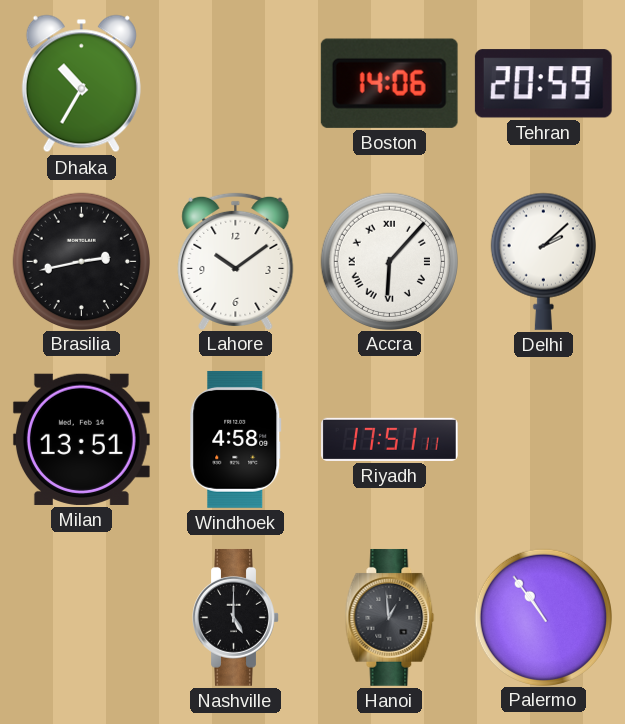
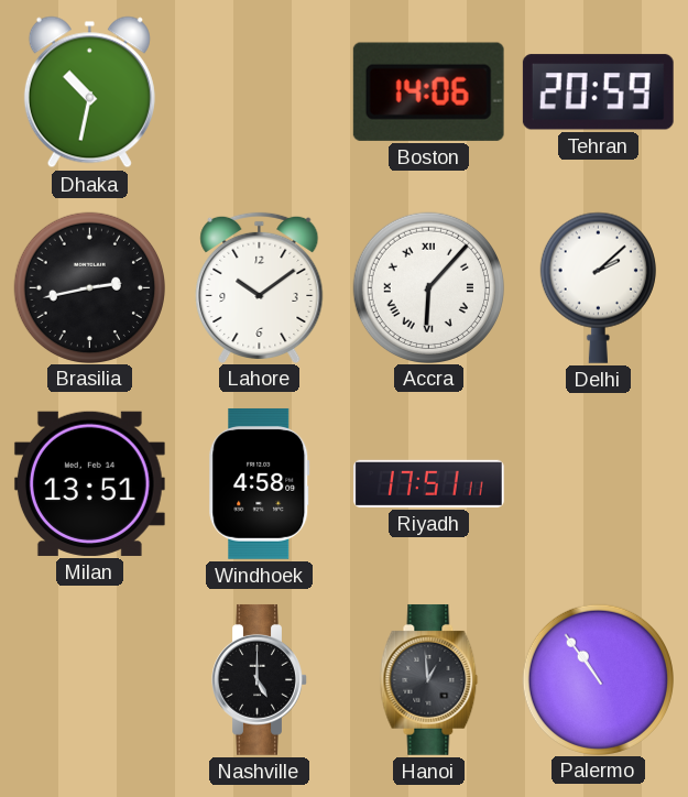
Dhaka: 10:35 -> 10:32
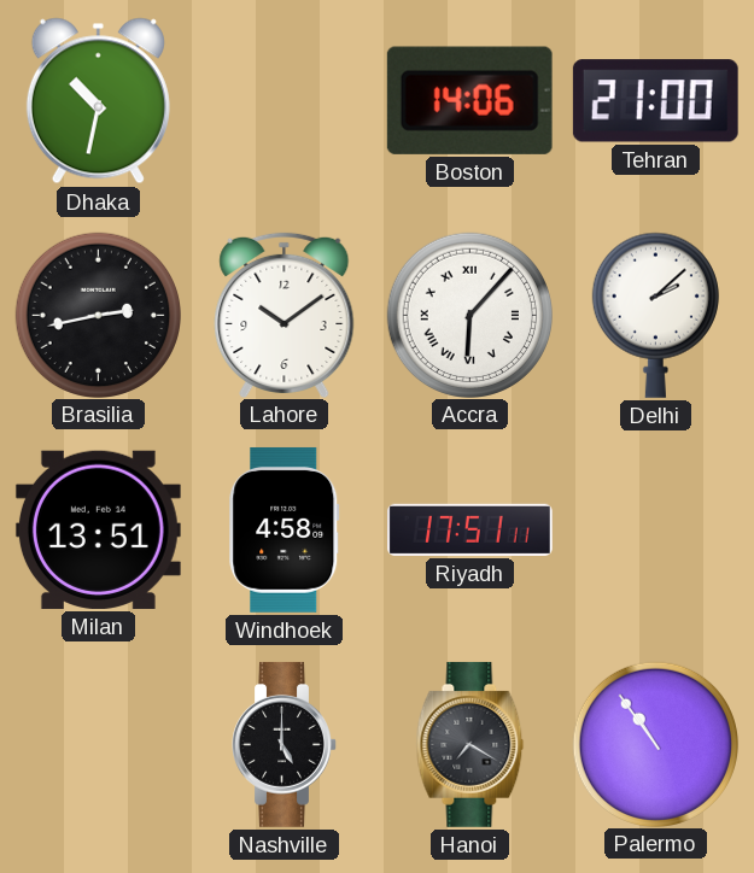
Tehran: 20:59 -> 21:00
Hanoi: 12:59 -> 7:20
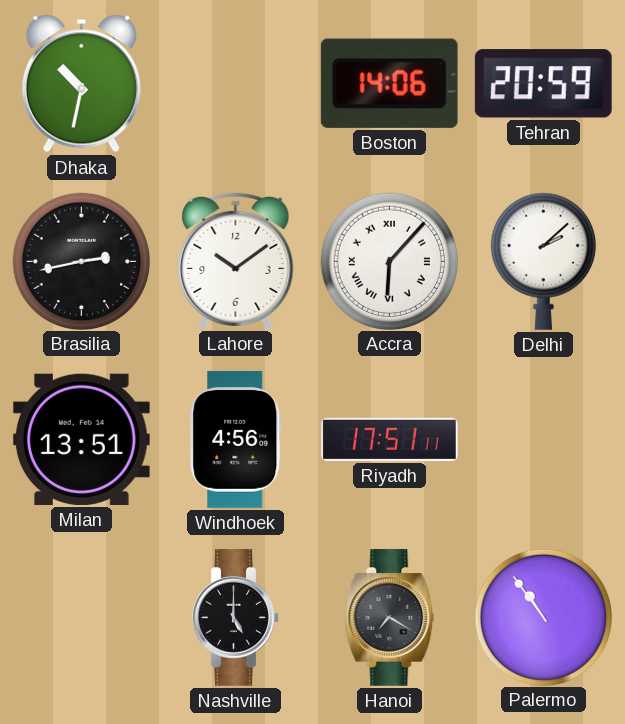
Tehran: 21:00 -> 20:59
Windhoek: 4:58 -> 4:56
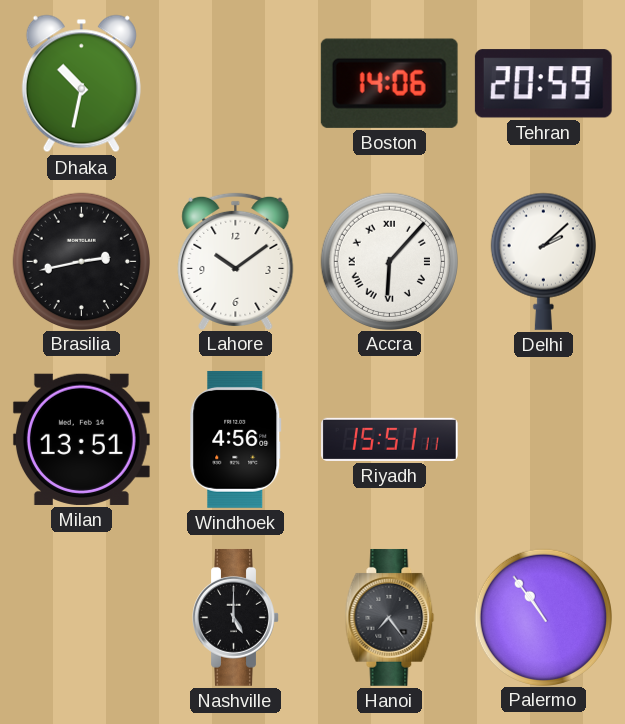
Riyadh: 17:51 -> 15:51
Hanoi: 7:20 -> 7:24
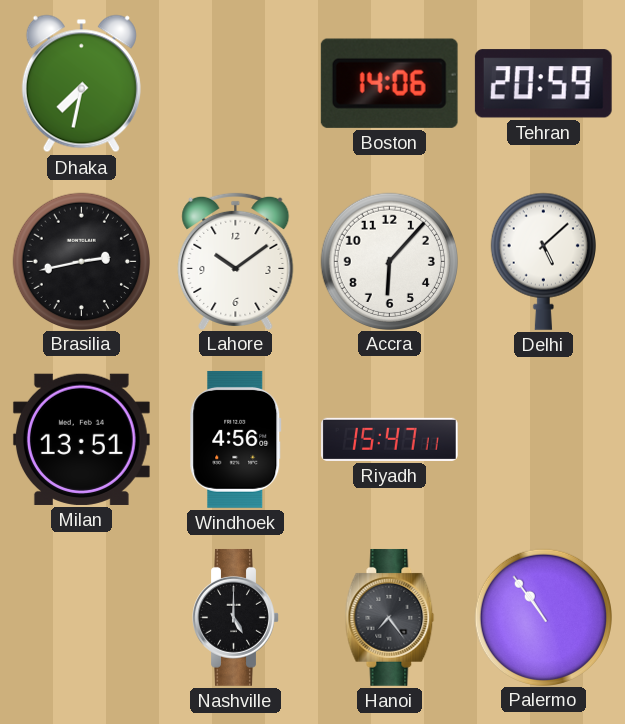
Dhaka: 10:32 -> 7:32
Accra numerals: Roman -> Arabic
Delhi: 2:08 -> 5:08
Riyadh: 15:51 -> 15:47
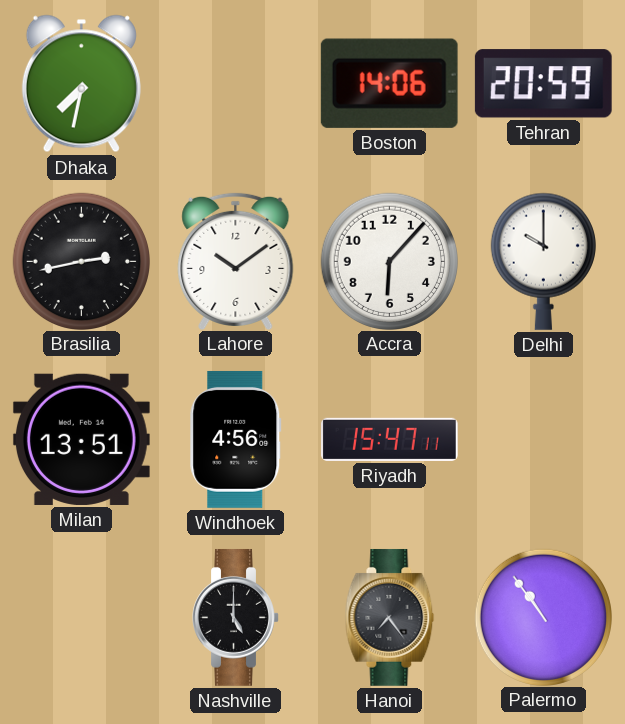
Delhi: 5:08 -> 10:00
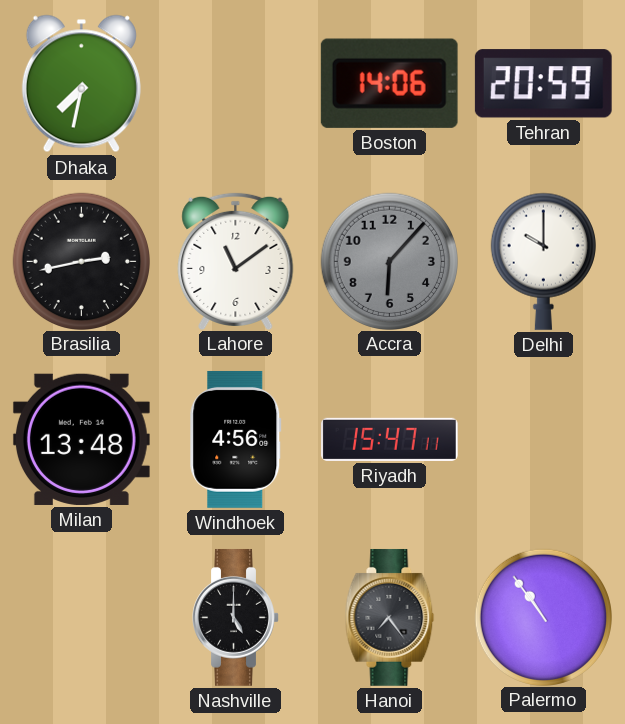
Lahore: 10:09 -> 11:09
Accra dial: white -> grey
Milan: 13:51 -> 13:48
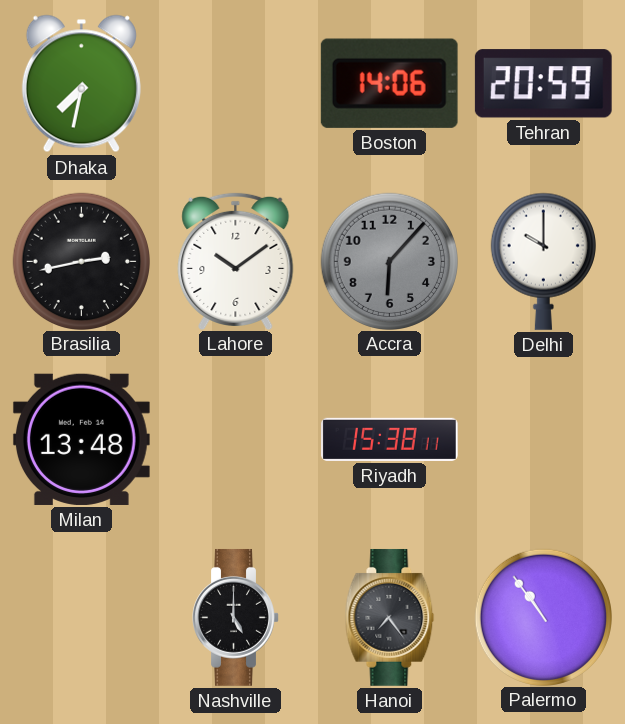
Lahore: 11:09 -> 10:09
Windhoek: 4:56 -> none
Riyadh: 15:47 -> 15:38
